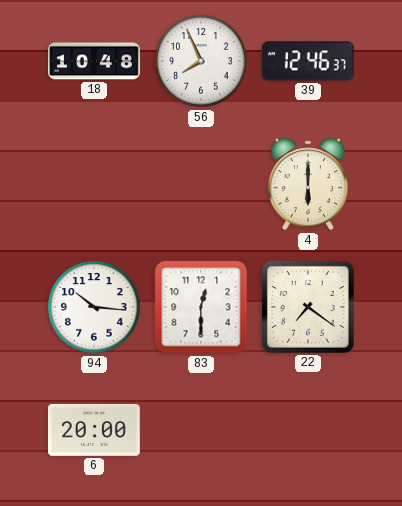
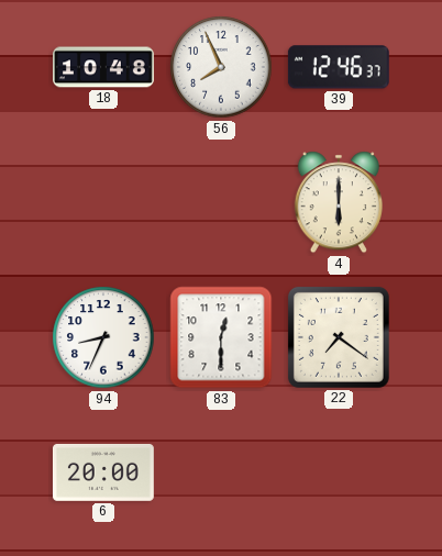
94: 10:16 -> 8:34
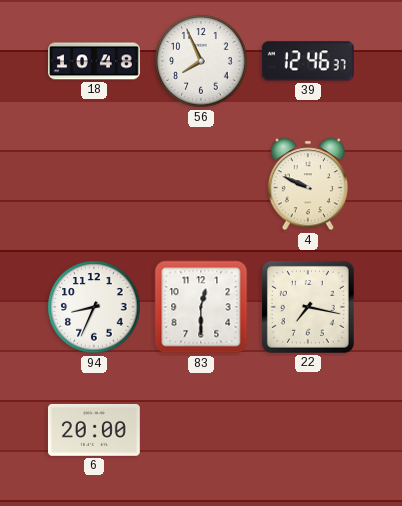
4: 6:00 -> 9:49
22: 7:21 -> 7:17
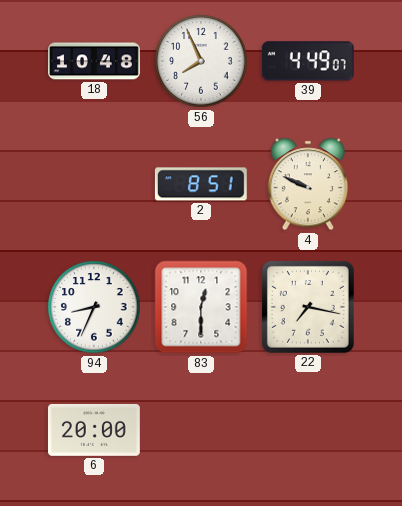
39: 12:46 -> 4:49
2: none -> 8:51
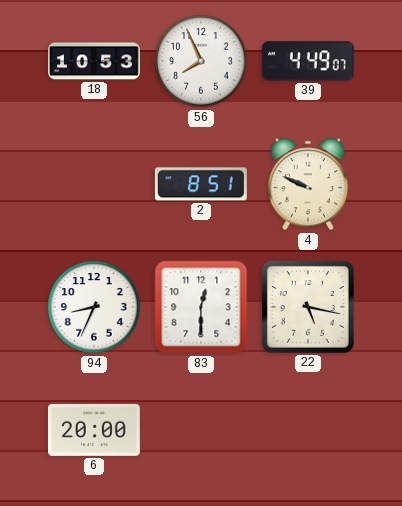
18: 10:48 -> 10:53
22: 7:17 -> 5:17
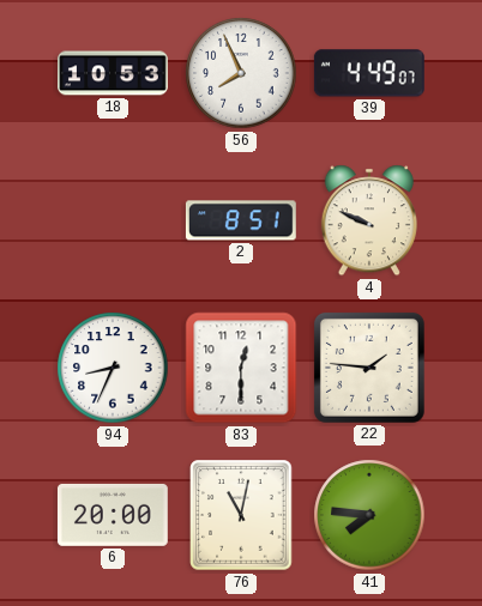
22: 5:17 -> 1:46
76: none -> 11:02
41: none -> 7:46
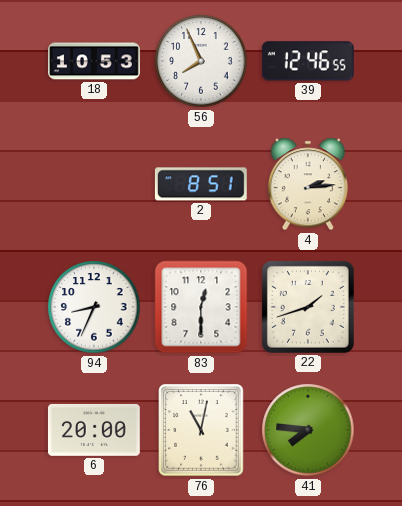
39: 4:49 -> 12:46
4: 9:49 -> 2:14
22: 1:46 -> 1:42
